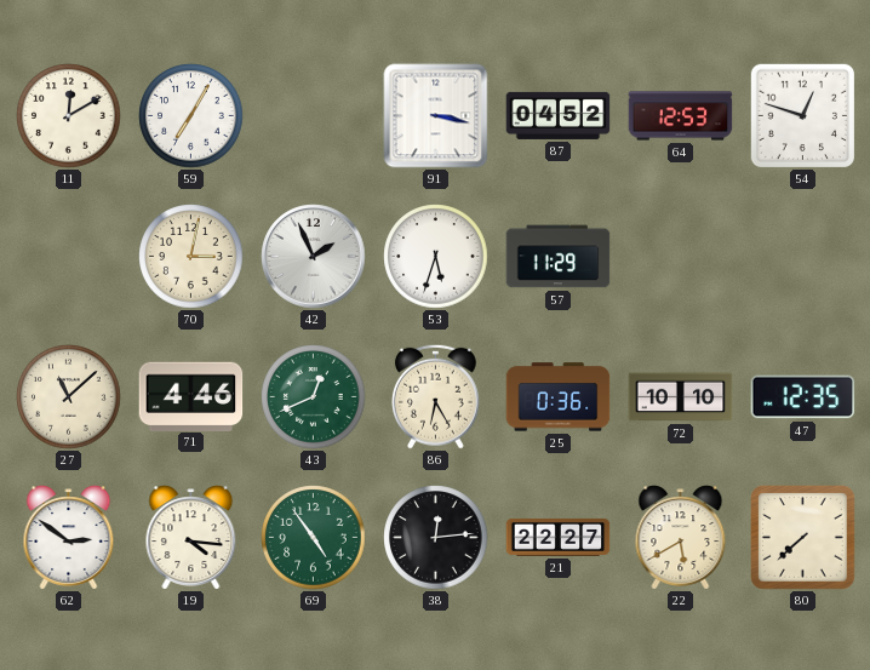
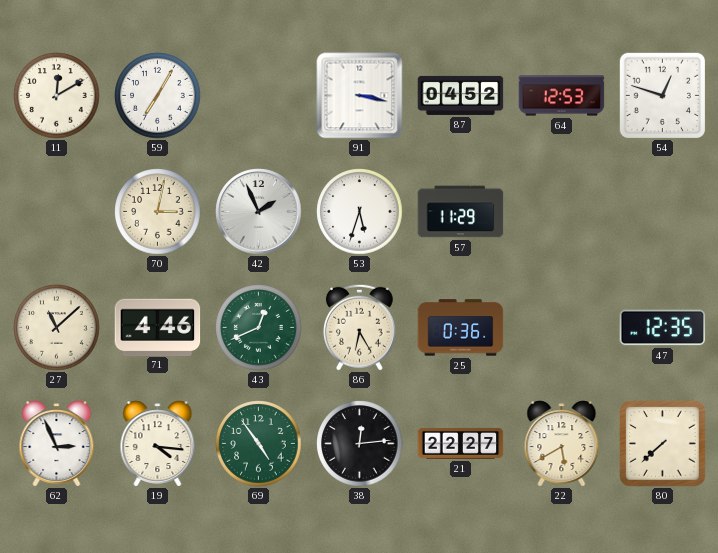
72: 10:10 -> none
62: 2:51 -> 2:56
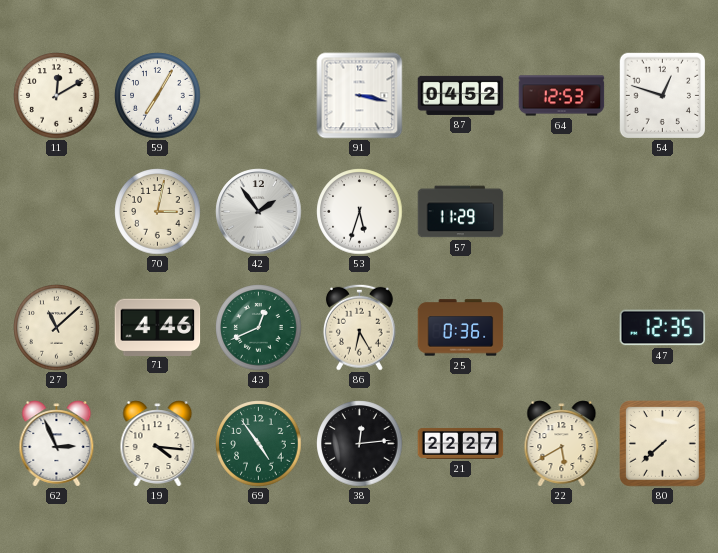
42: 1:56 -> 1:54
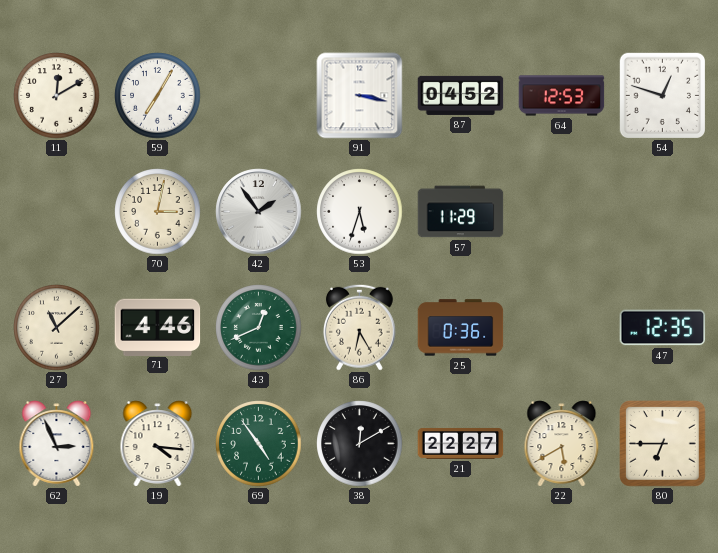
38: 12:14 -> 12:10
80: 7:38 -> 6:45
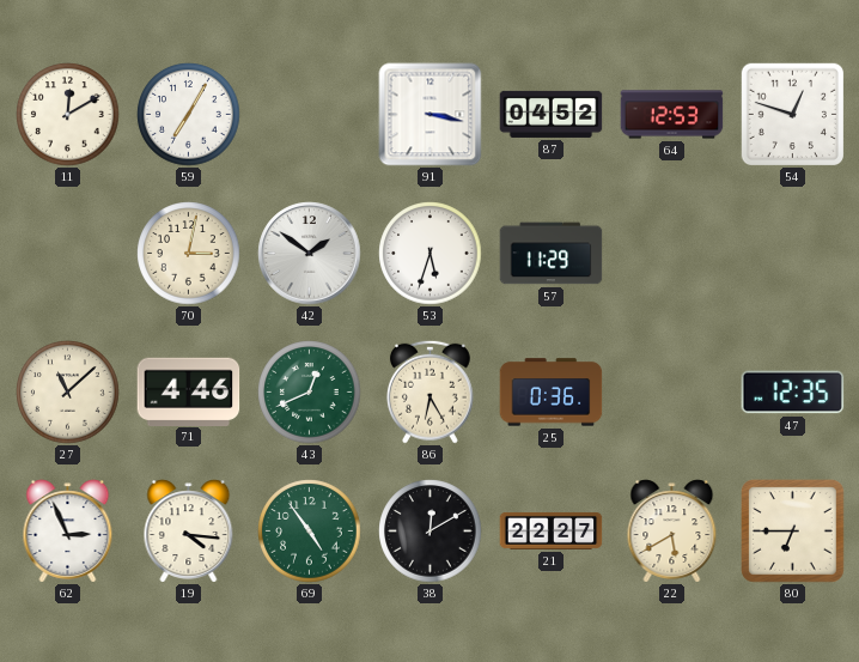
42: 1:54 -> 1:51
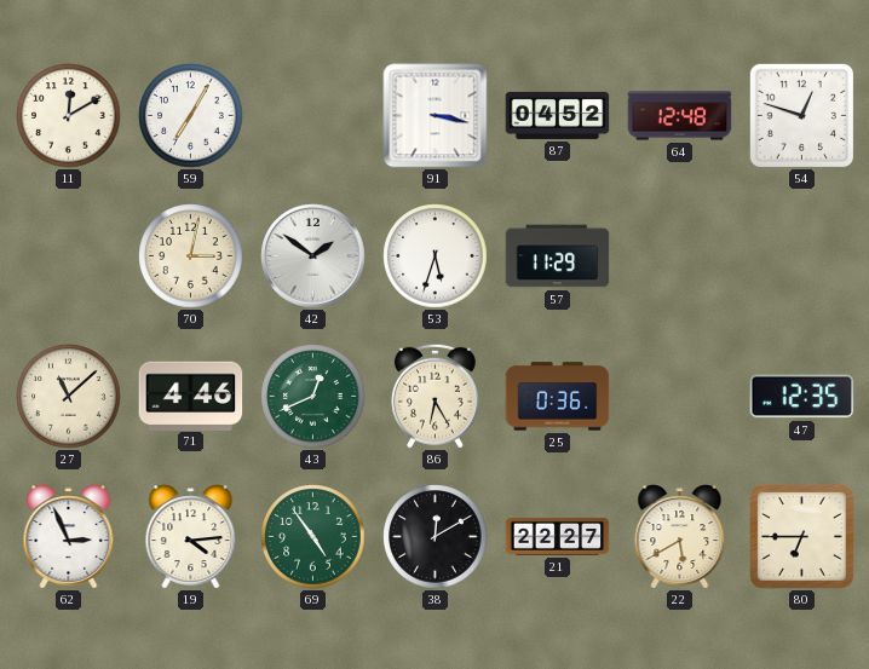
64: 12:53 -> 12:48
19: 4:16 -> 4:14
